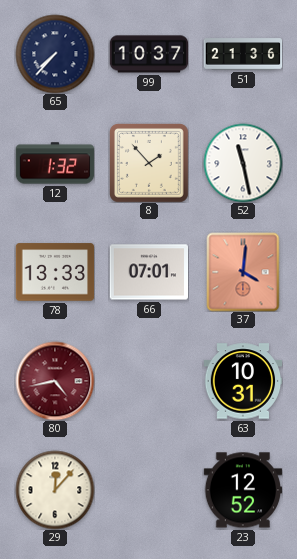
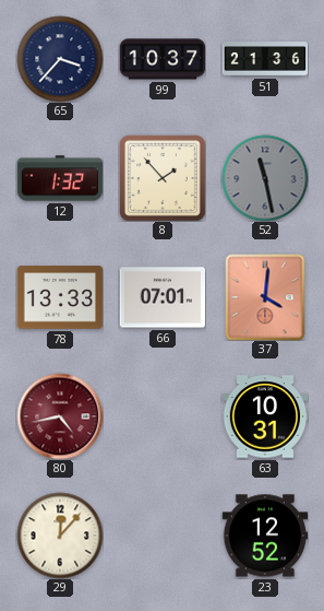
65: 7:37 -> 3:37
52 dial: white -> grey
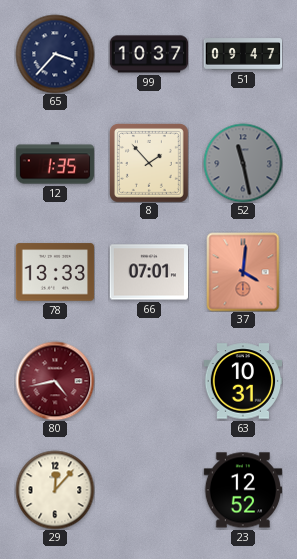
51: 21:36 -> 09:47
12: 1:32 -> 1:35
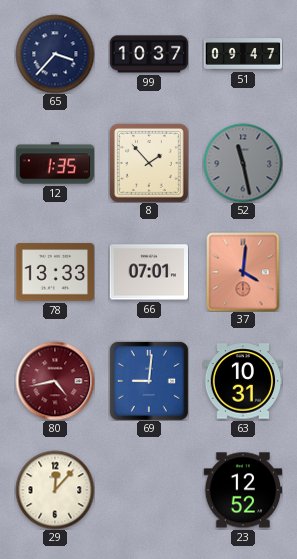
69: none -> 9:01
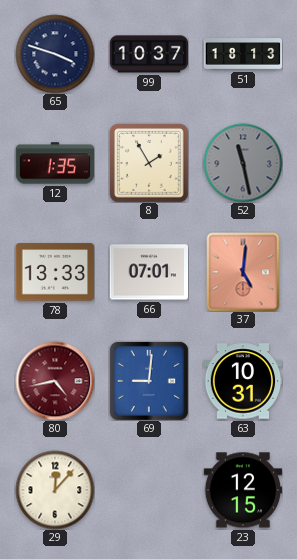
65: 3:37 -> 3:48
51: 09:47 -> 18:13
8: 1:53 -> 1:55
37: 4:01 -> 5:01
23: 12:52 -> 12:15
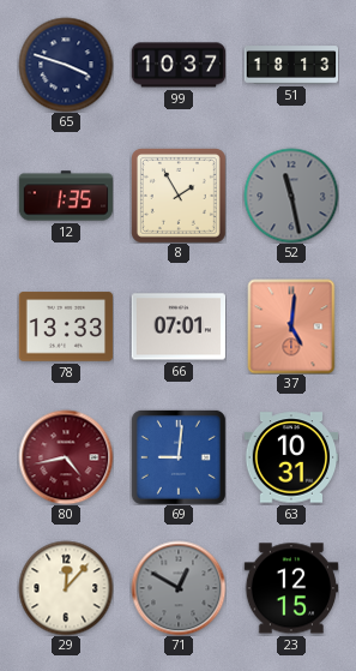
71: none -> 12:50
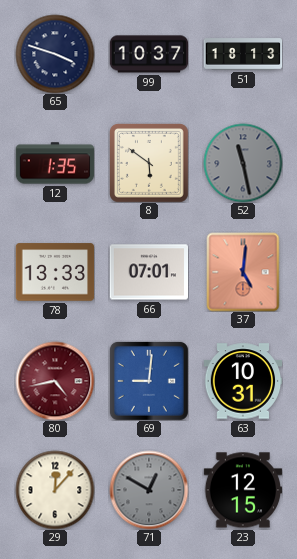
8: 1:55 -> 5:51
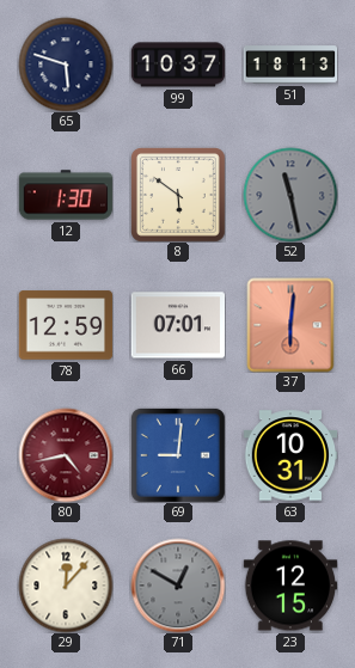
65: 3:48 -> 5:48
12: 1:35 -> 1:30
78: 13:33 -> 12:59
37: 5:01 -> 6:01
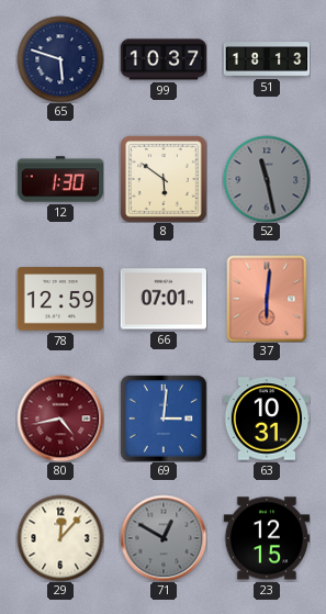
69: 9:01 -> 3:01
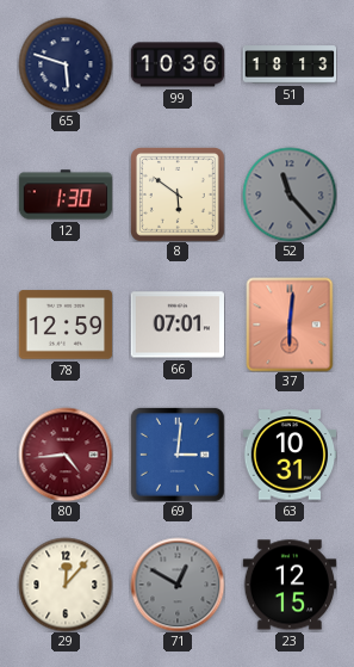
99: 10:37 -> 10:36
52: 11:28 -> 11:23
80: 4:43 -> 4:44
